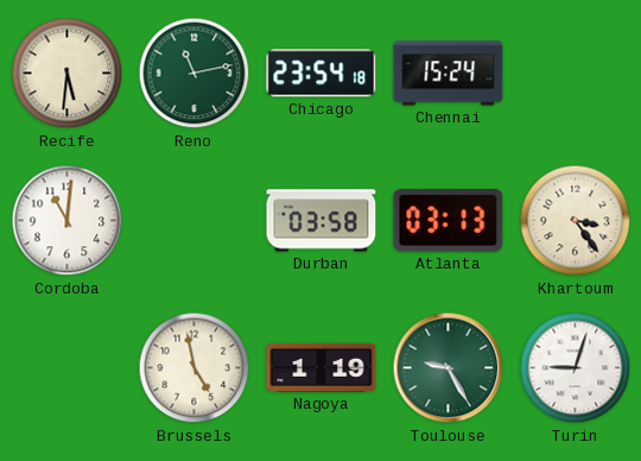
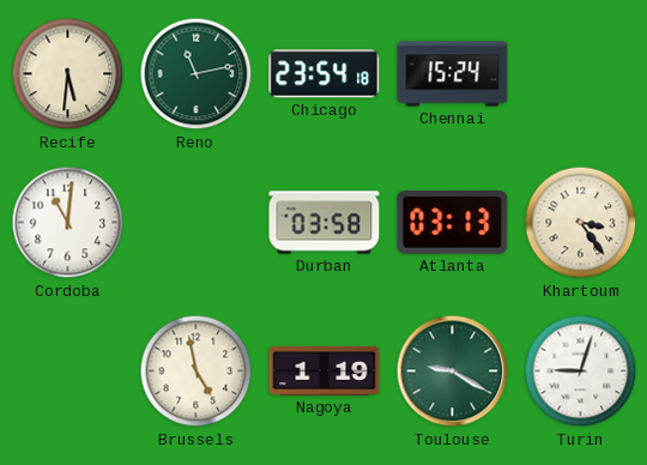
Toulouse: 9:25 -> 9:20
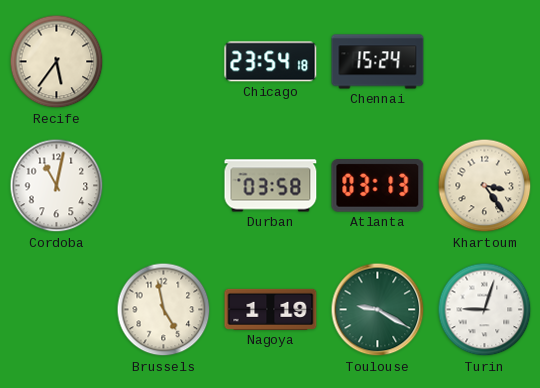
Recife: 5:31 -> 5:36
Reno: 11:13 -> none
Cordoba: 11:01 -> 11:02
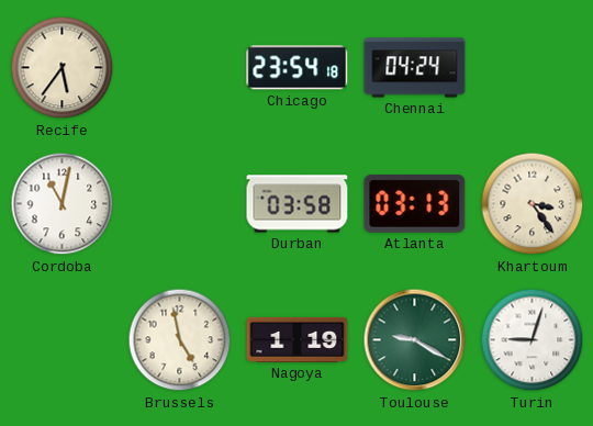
Chennai: 15:24 -> 04:24
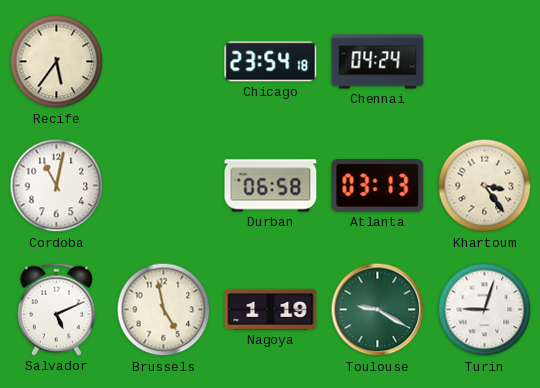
Durban: 03:58 -> 06:58
Salvador: none -> 5:11
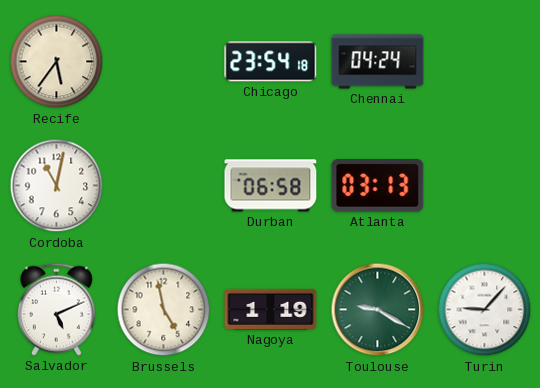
Khartoum: 3:24 -> none
Turin: 9:03 -> 9:07
